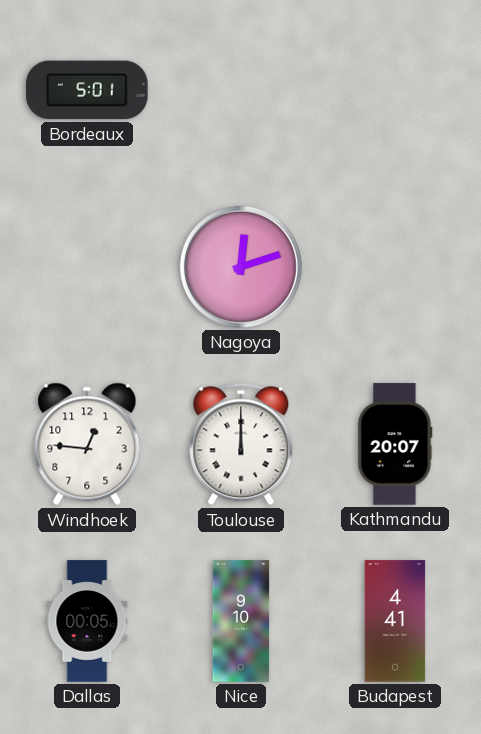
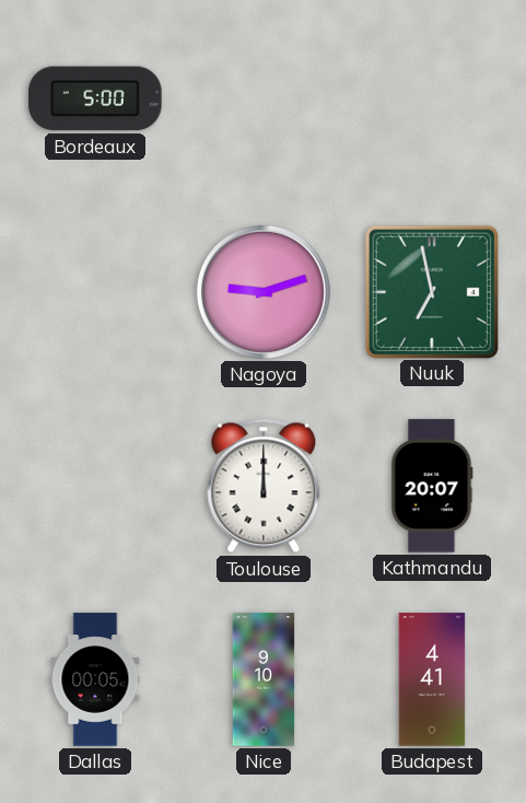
Bordeaux: 5:01 -> 5:00
Nagoya: 12:12 -> 9:12
Nuuk: none -> 6:58
Windhoek: 12:46 -> none
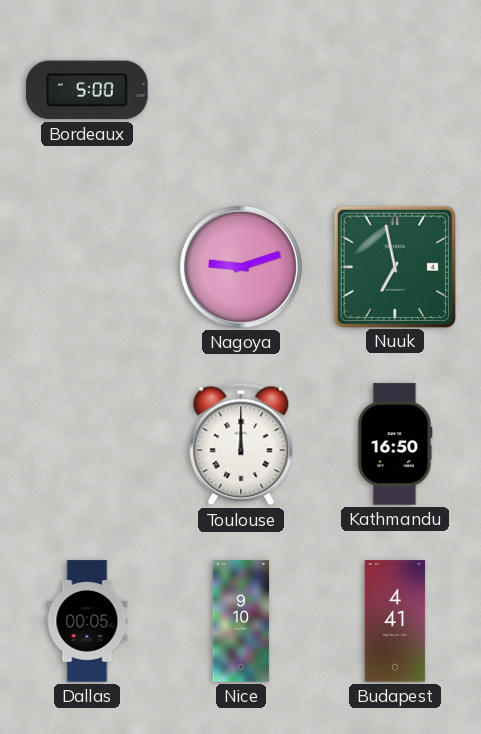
Kathmandu: 20:07 -> 16:50
